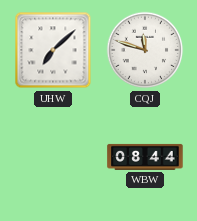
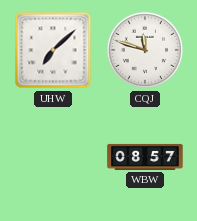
WBW: 08:44 -> 08:57
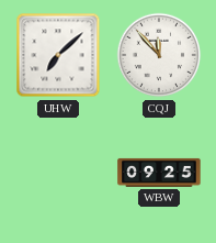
CQJ: 11:48 -> 11:53
WBW: 08:57 -> 09:25
